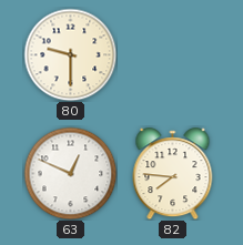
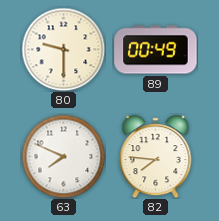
89: none -> 00:49
63: 12:49 -> 7:49
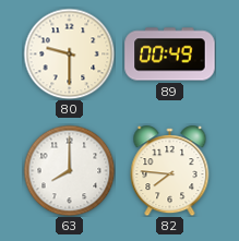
63: 7:49 -> 8:00
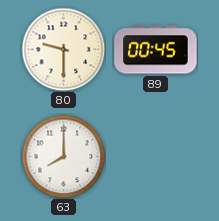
89: 00:49 -> 00:45
82: 7:46 -> none
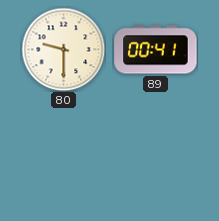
89: 00:45 -> 00:41
63: 8:00 -> none
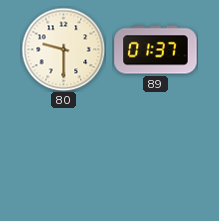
89: 00:41 -> 01:37
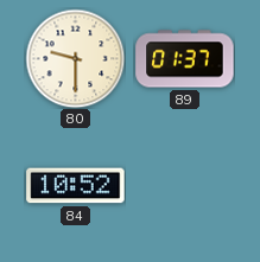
84: none -> 10:52
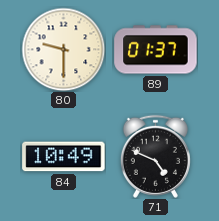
84: 10:52 -> 10:49
71: none -> 4:49
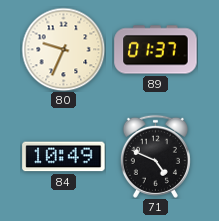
80: 9:30 -> 9:34
